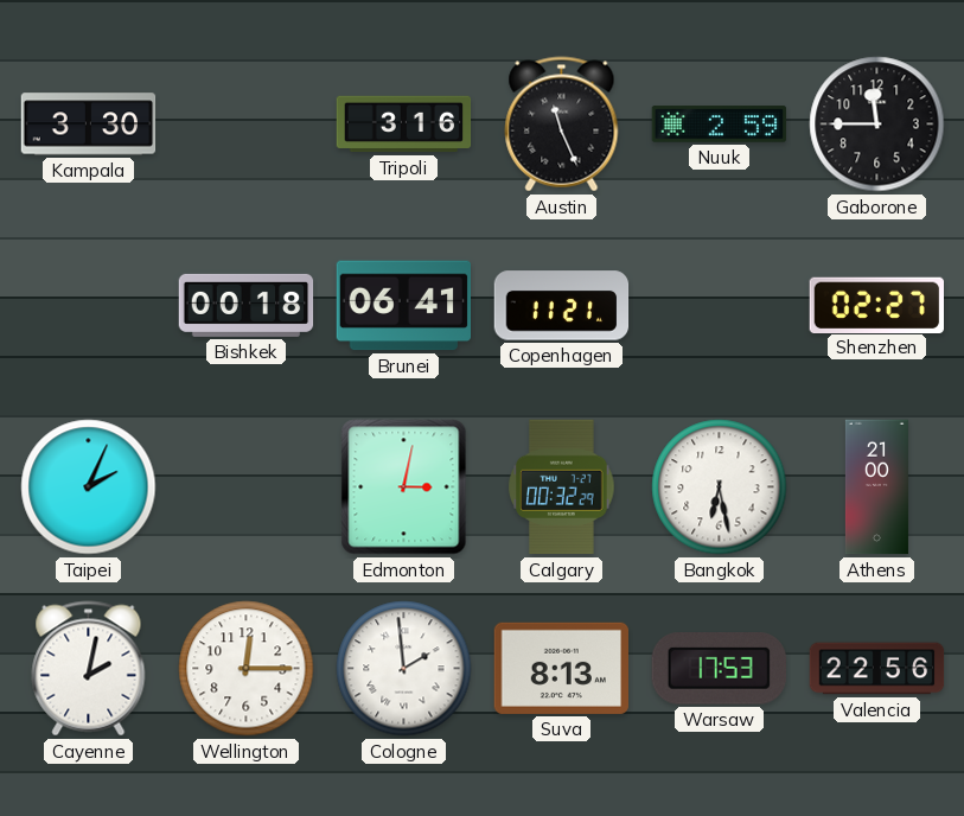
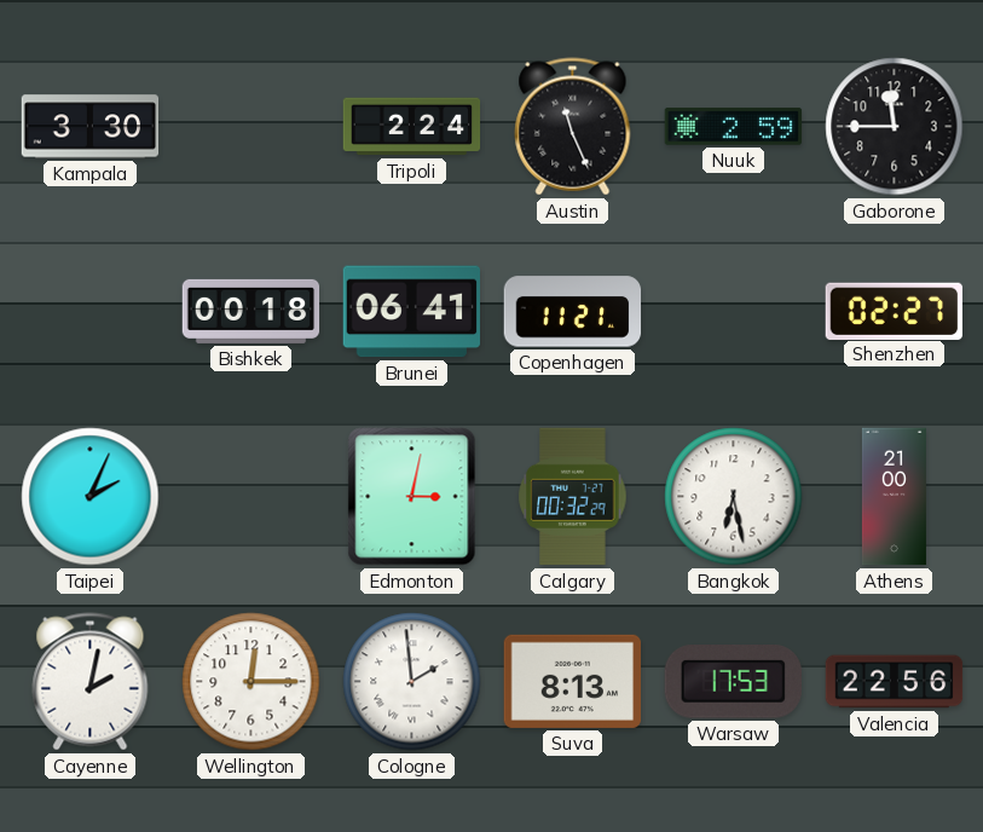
Tripoli: 3:16 -> 2:24
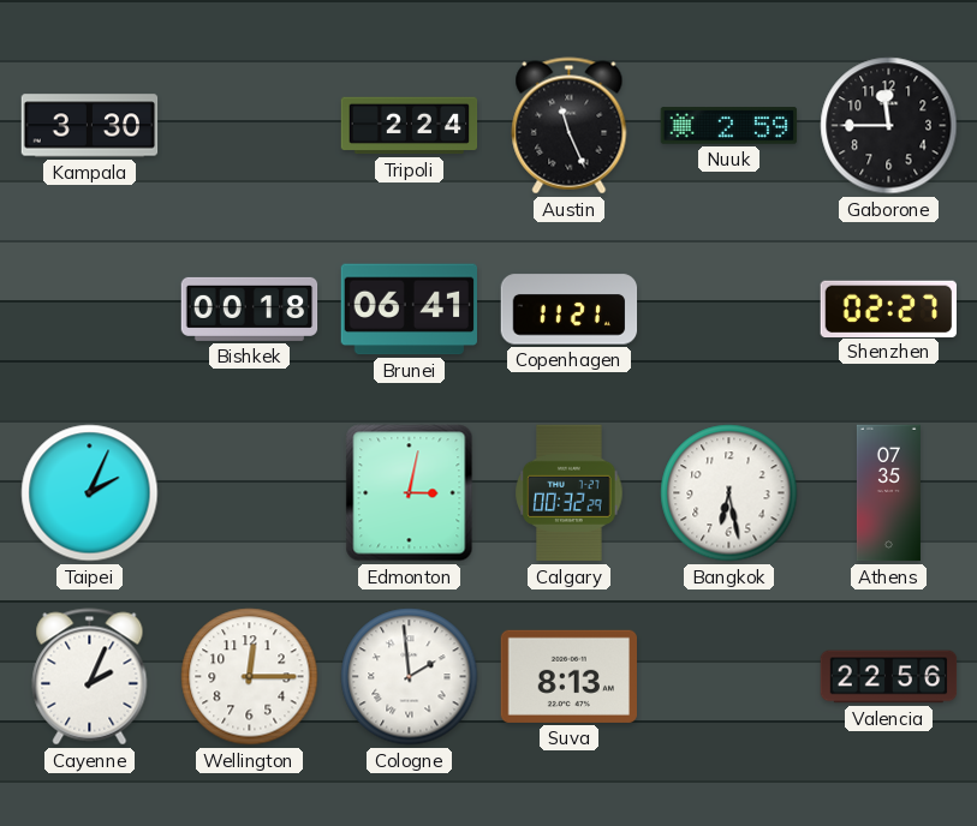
Athens: 21:00 -> 07:35
Cayenne: 2:02 -> 2:04
Warsaw: 17:53 -> none
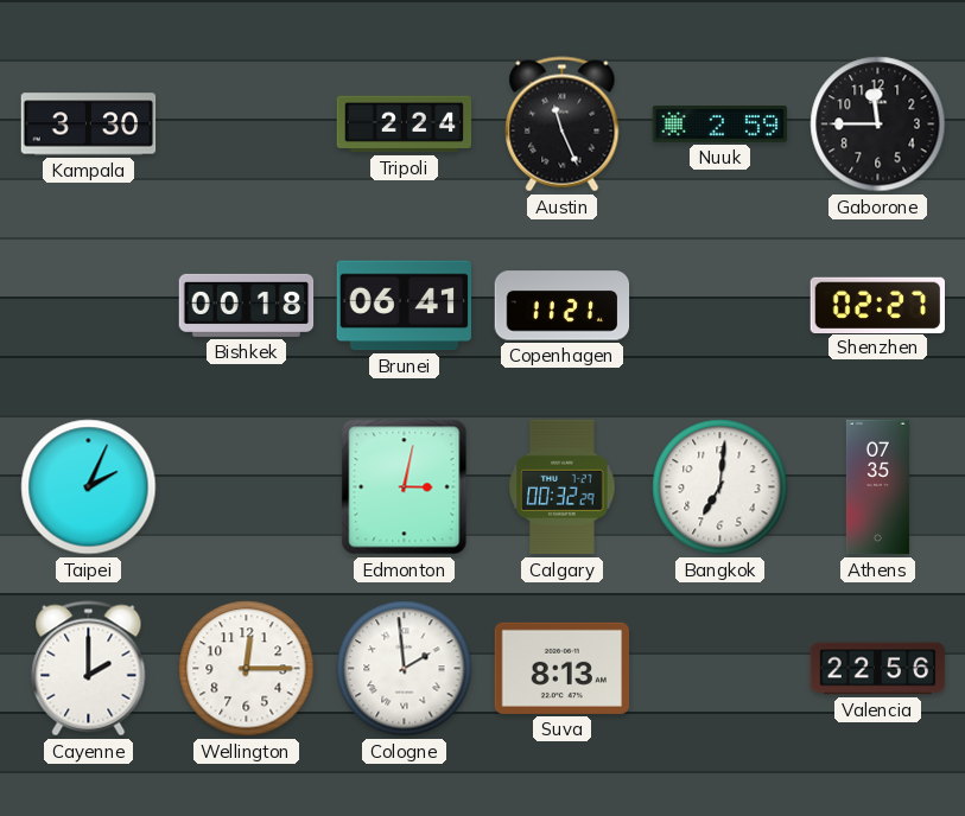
Bangkok: 6:28 -> 7:01
Cayenne: 2:04 -> 2:00
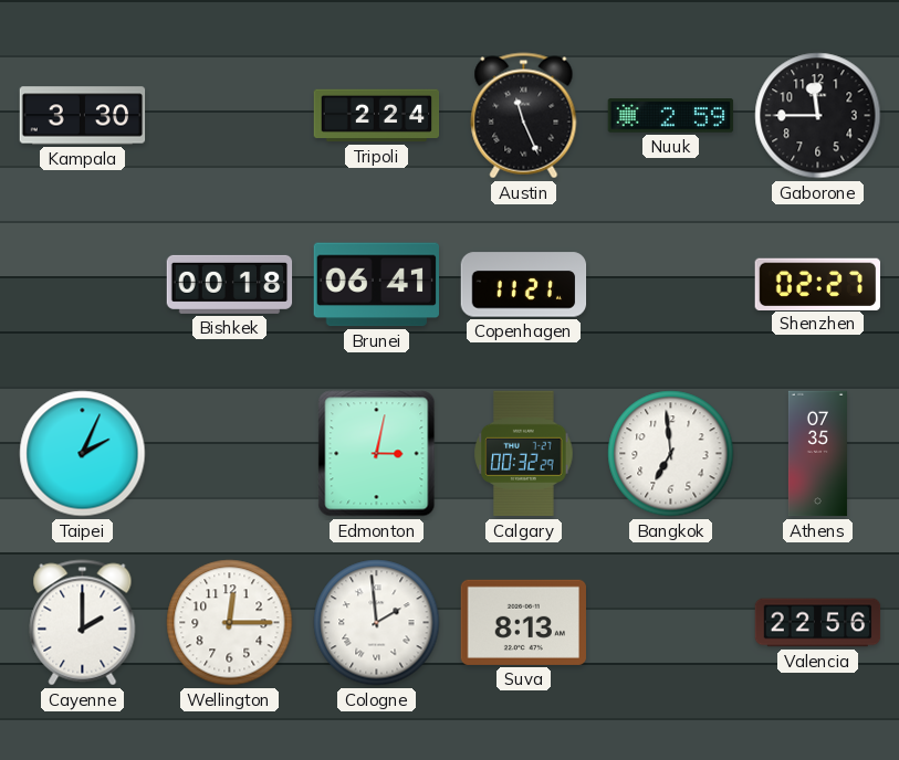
Bangkok: 7:01 -> 6:59
